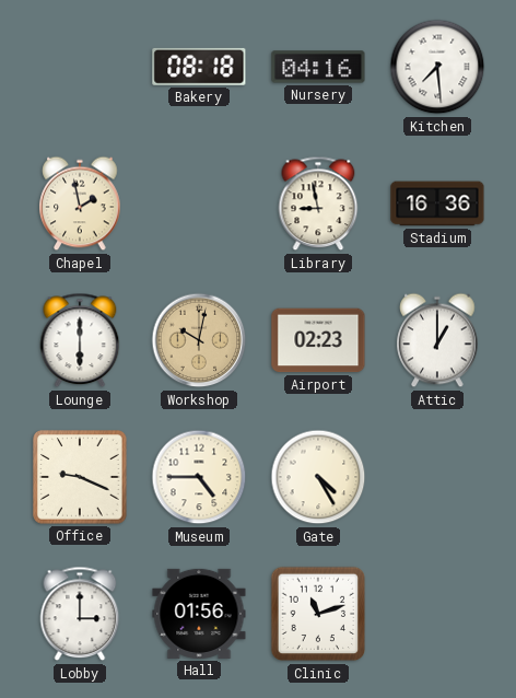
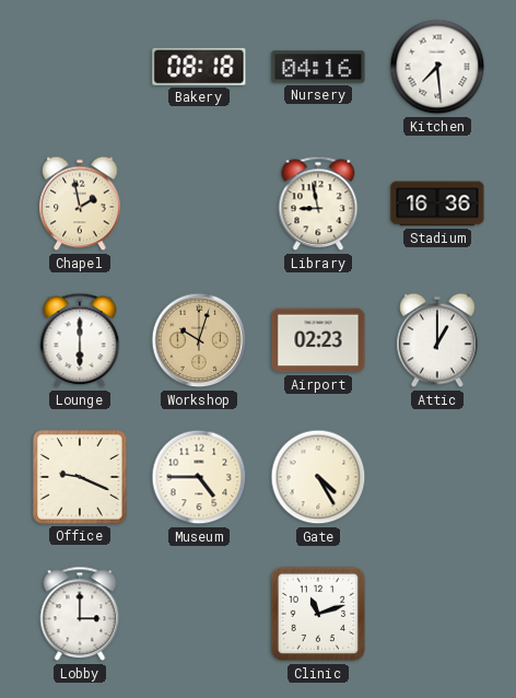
Workshop: 10:02 -> 10:03
Hall: 01:56 -> none
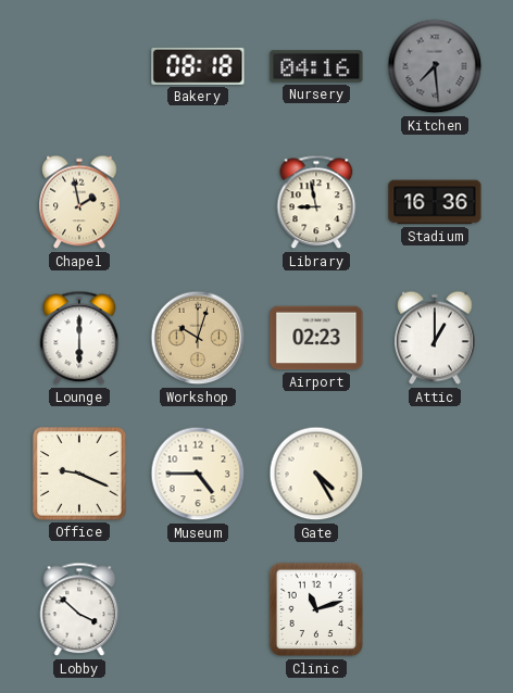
Kitchen dial: white -> grey
Lobby: 3:00 -> 3:52
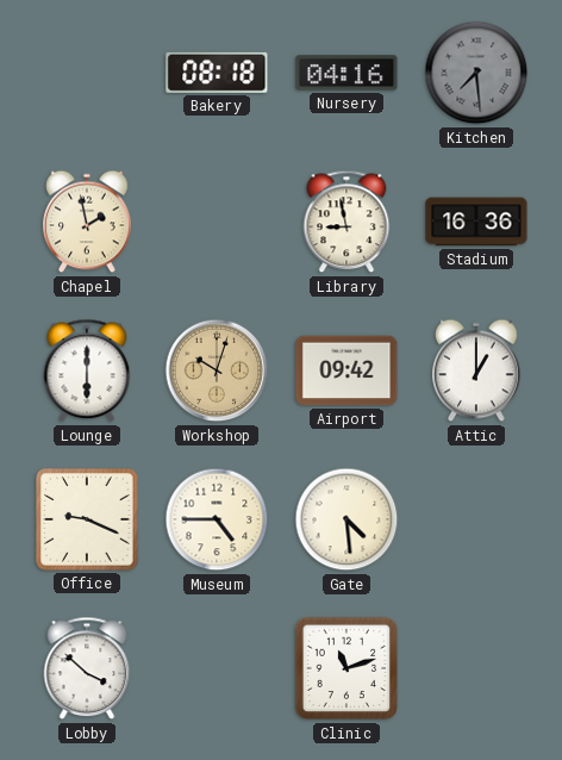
Airport: 02:23 -> 09:42
Gate: 4:25 -> 4:29
